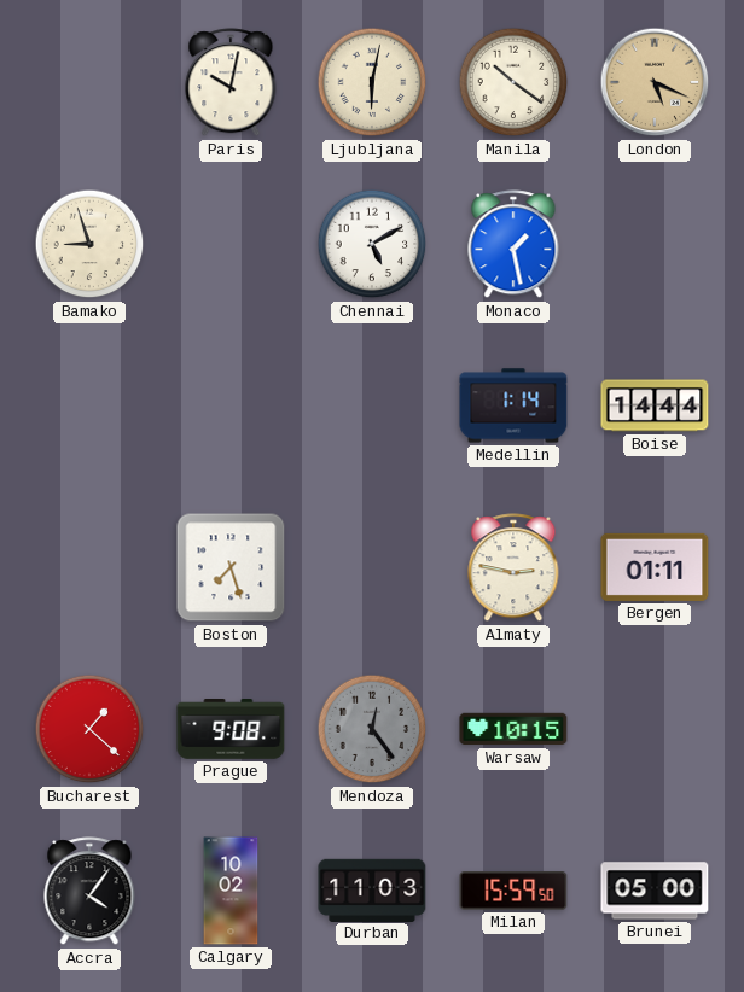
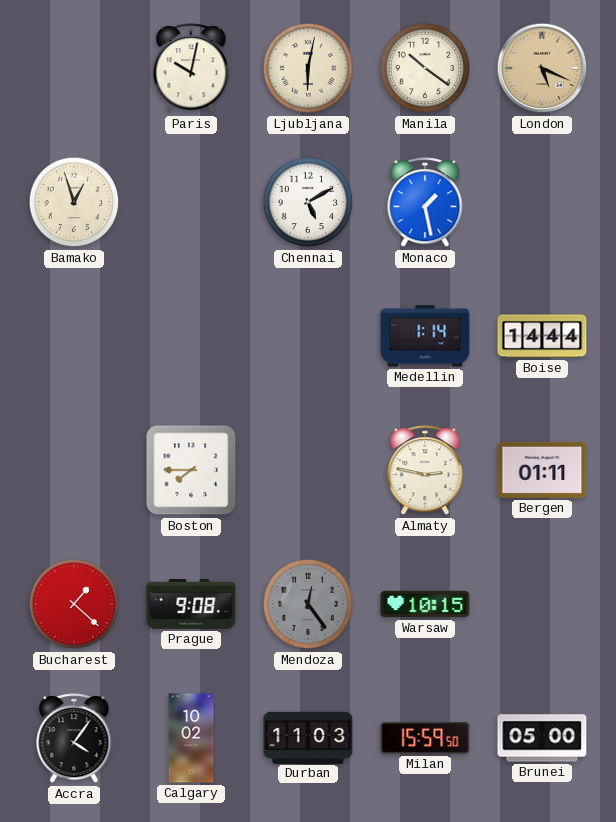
Bamako: 8:57 -> 12:57
Boston: 7:27 -> 7:45
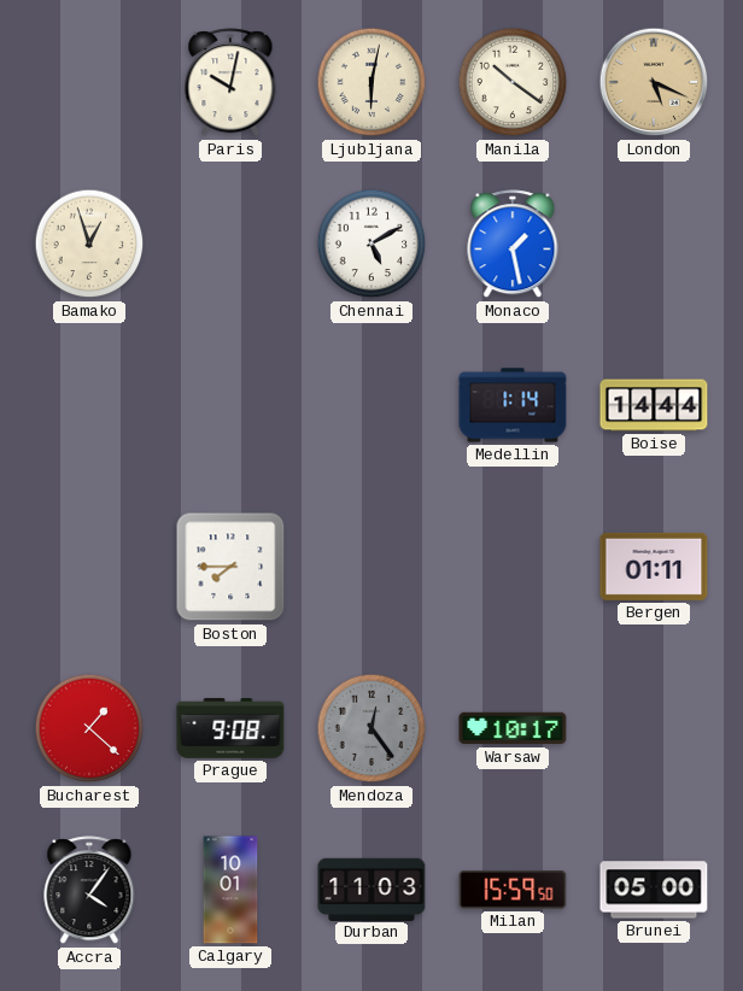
Almaty: 2:47 -> none
Warsaw: 10:15 -> 10:17
Calgary: 10:02 -> 10:01
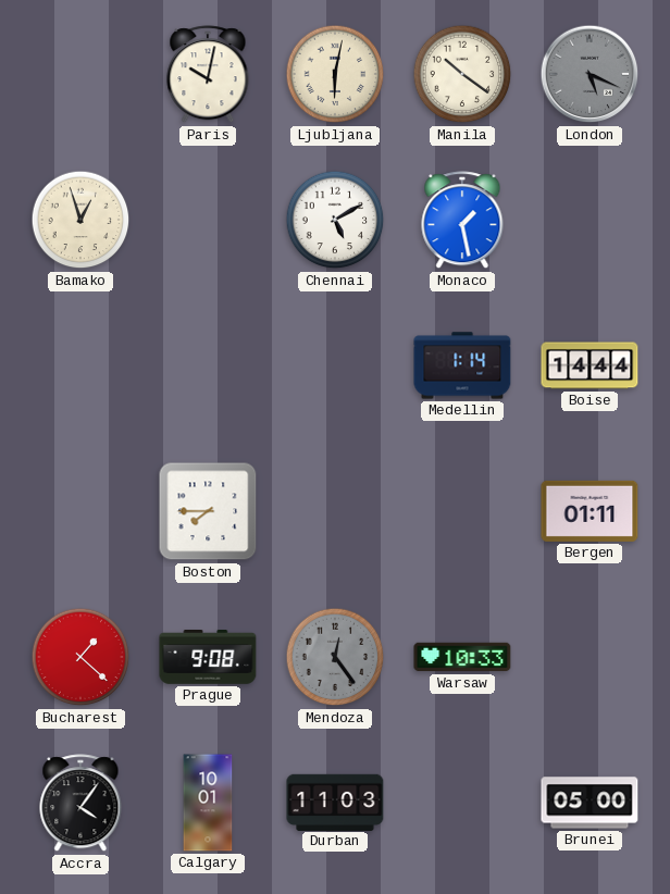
London dial: champagne -> grey
Warsaw: 10:17 -> 10:33
Milan: 15:59 -> none
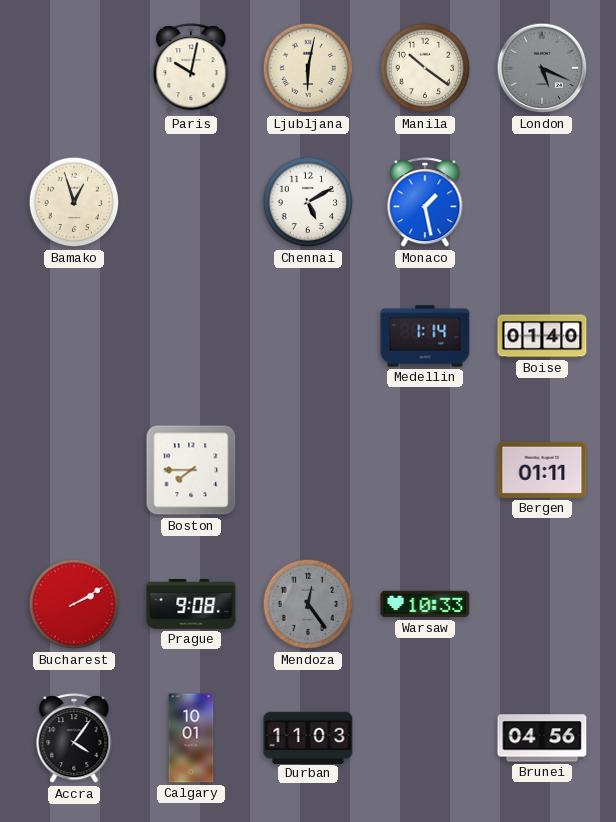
Boise: 14:44 -> 01:40
Bucharest: 1:22 -> 2:10
Brunei: 05:00 -> 04:56
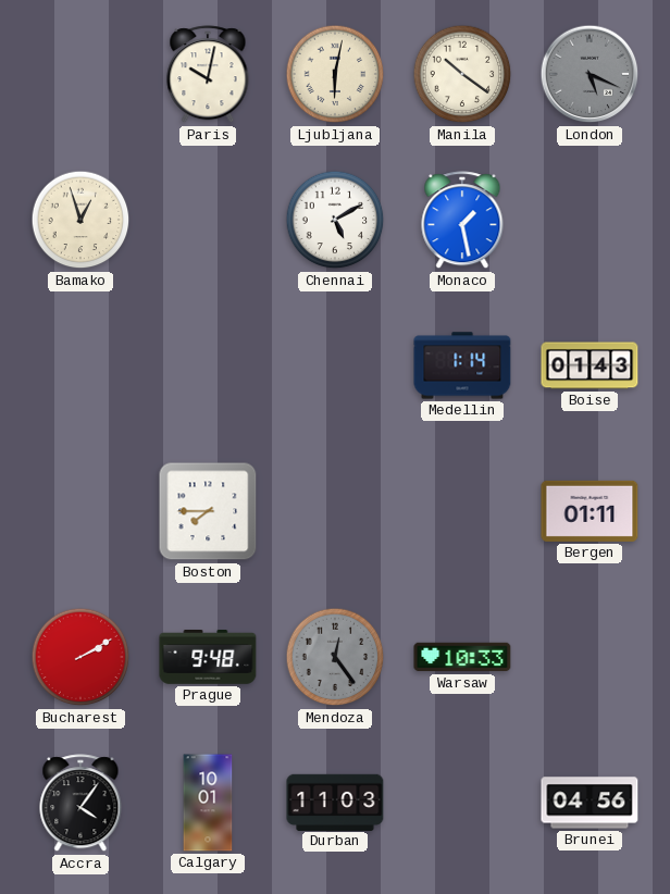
Boise: 01:40 -> 01:43
Prague: 9:08 -> 9:48
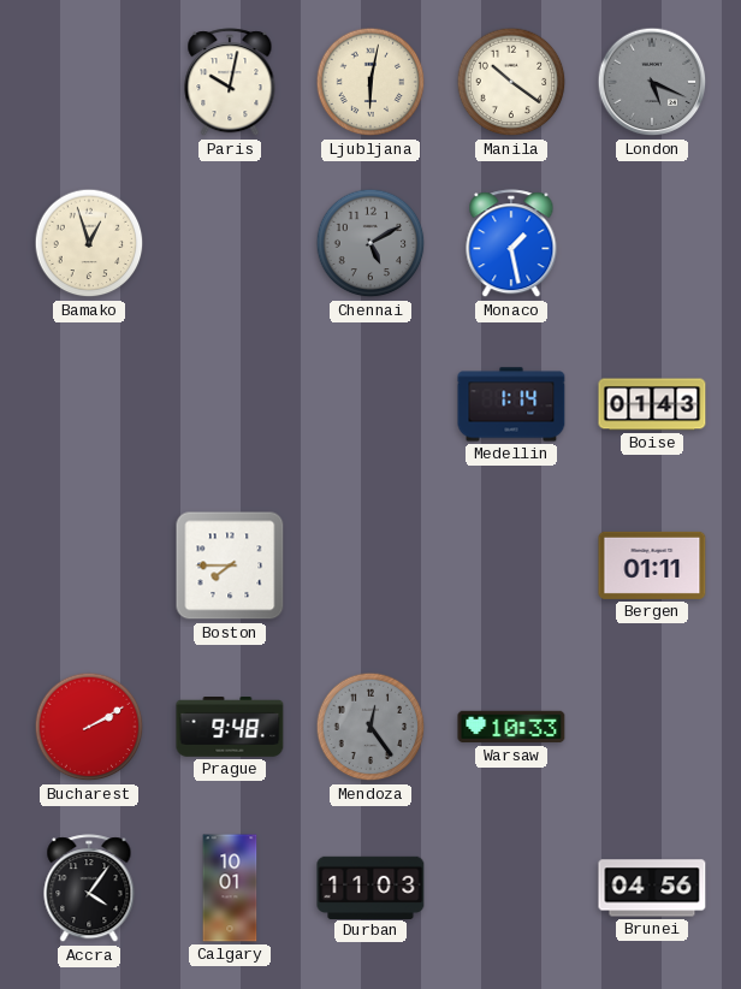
Chennai dial: white -> grey
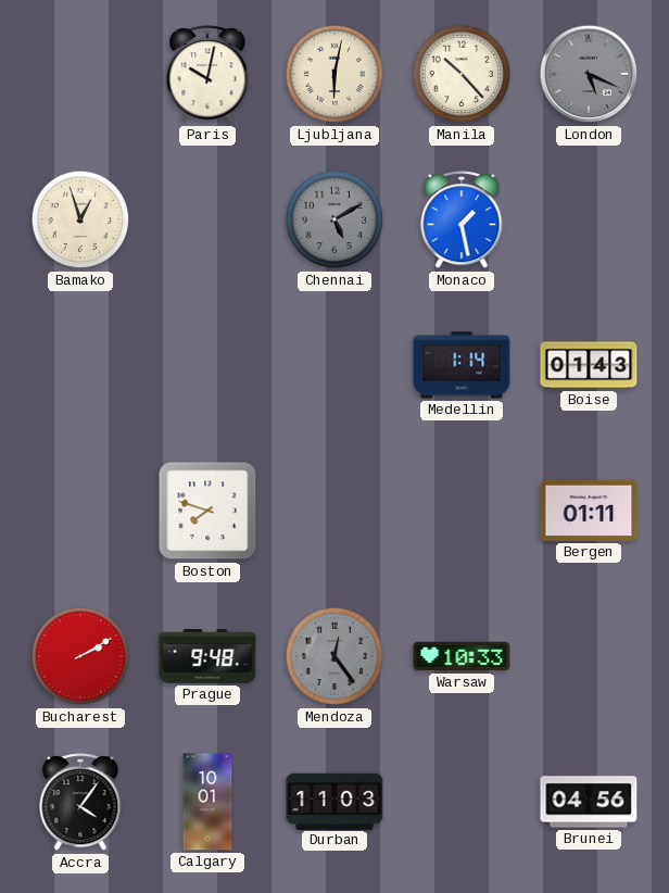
Manila: 10:21 -> 10:23
Boston: 7:45 -> 7:48
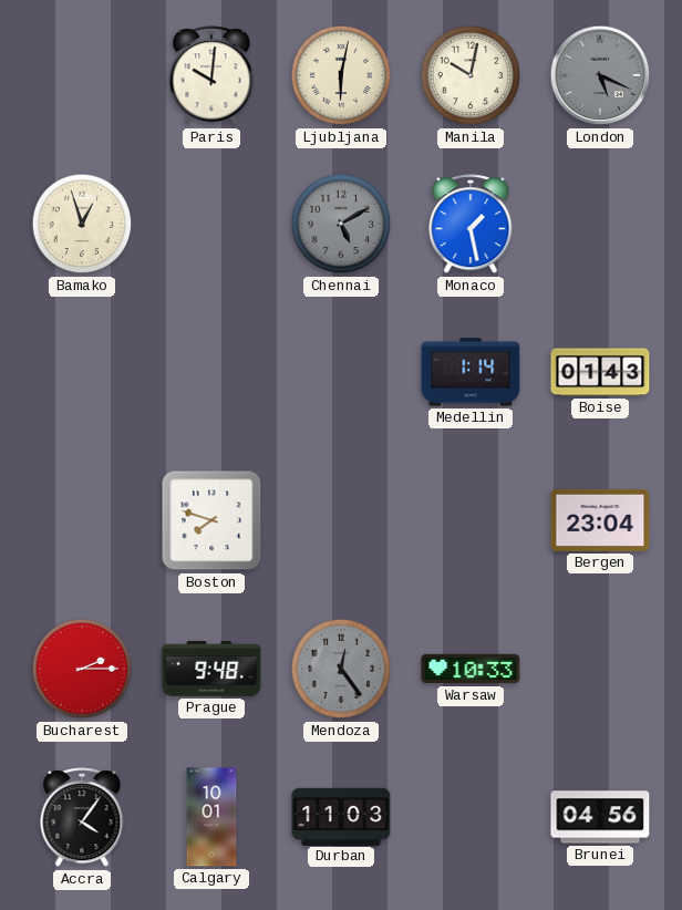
Paris: 10:02 -> 10:01
Manila: 10:23 -> 10:02
Bergen: 01:11 -> 23:04
Bucharest: 2:10 -> 2:15
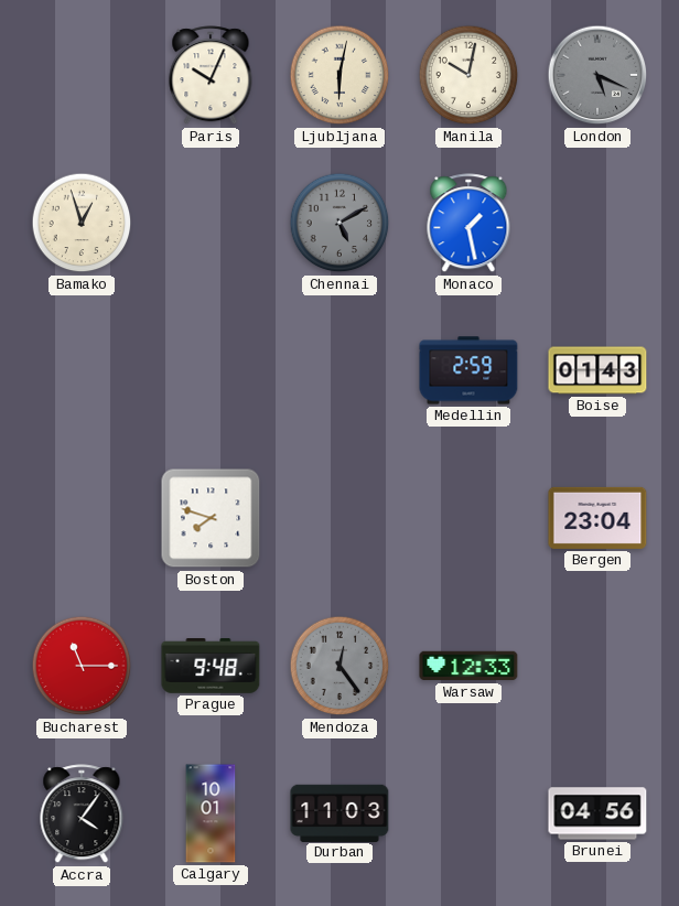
Paris: 10:01 -> 10:04
Medellin: 1:14 -> 2:59
Bucharest: 2:15 -> 11:15
Warsaw: 10:33 -> 12:33
